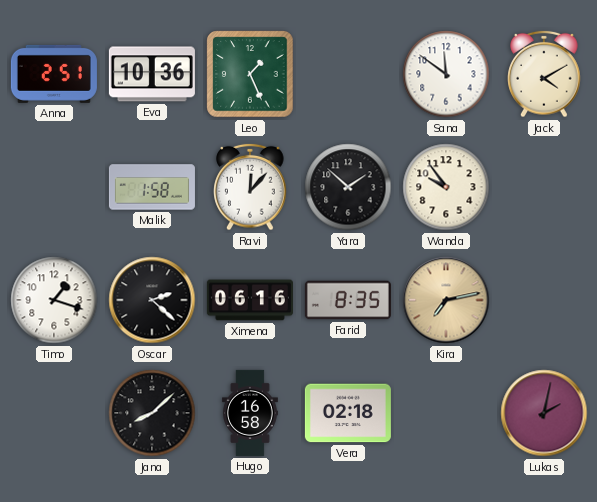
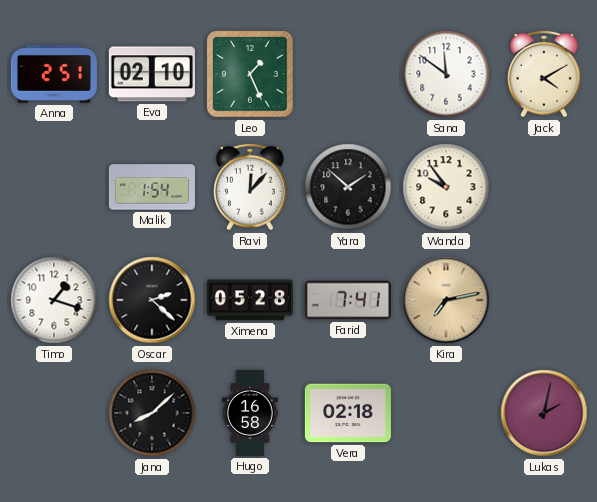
Eva: 10:36 -> 02:10
Malik: 1:58 -> 1:54
Ximena: 06:16 -> 05:28
Farid: 8:35 -> 7:41
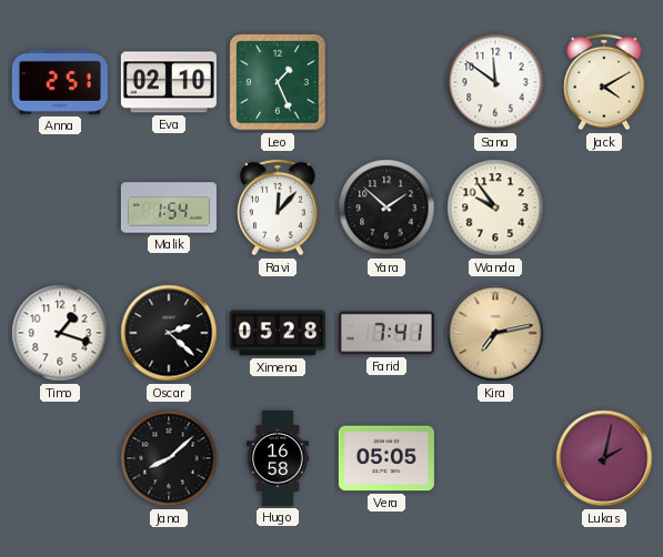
Vera: 02:18 -> 05:05
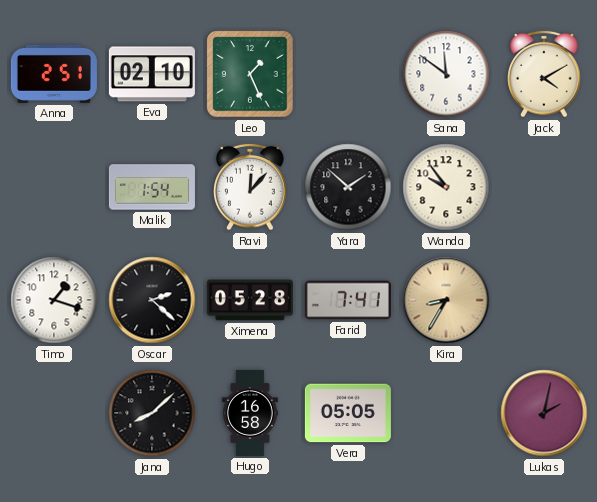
Kira: 7:13 -> 8:35
